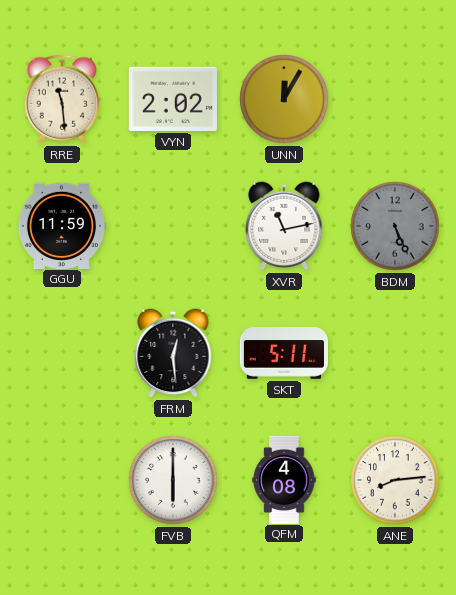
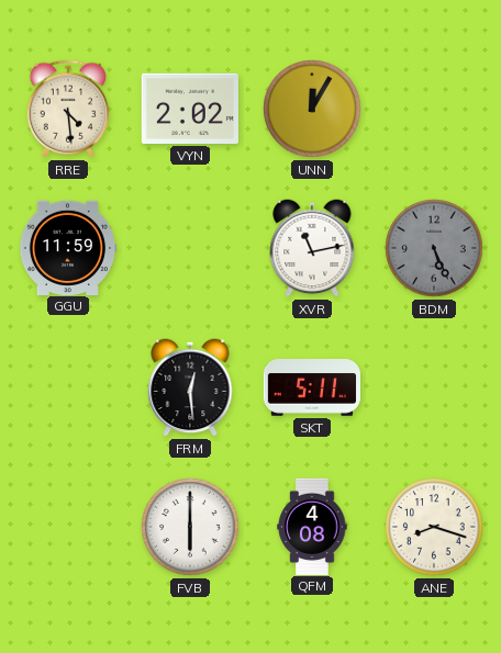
RRE: 11:29 -> 4:29
ANE: 8:14 -> 8:18
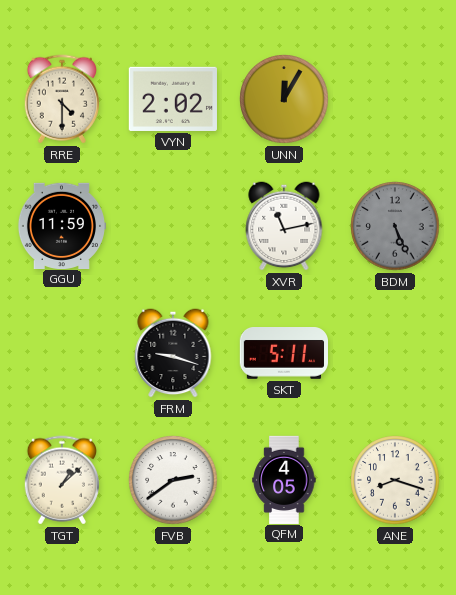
RRE: 4:29 -> 4:30
FRM: 12:29 -> 9:18
TGT: none -> 1:08
FVB: 6:00 -> 2:39
QFM: 4:08 -> 4:05
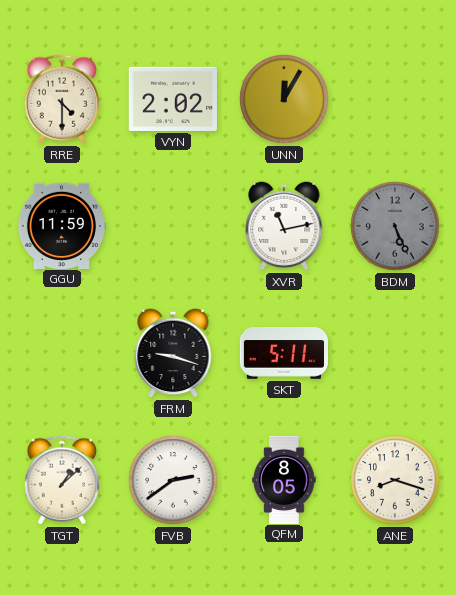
QFM: 4:05 -> 8:05
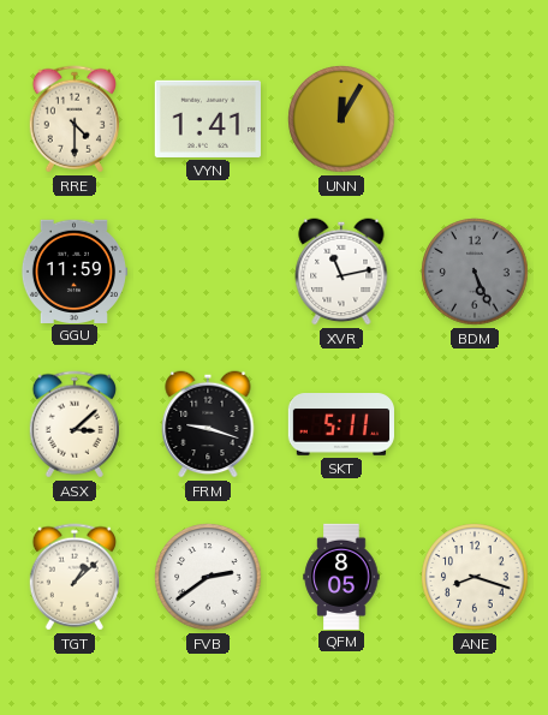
VYN: 2:02 -> 1:41
ASX: none -> 3:08
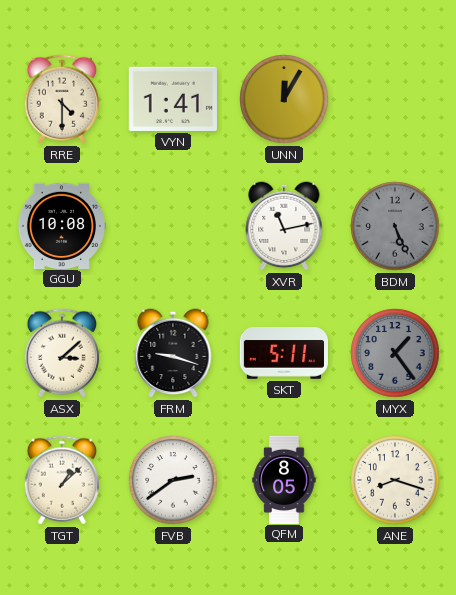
GGU: 11:59 -> 10:08
MYX: none -> 1:24
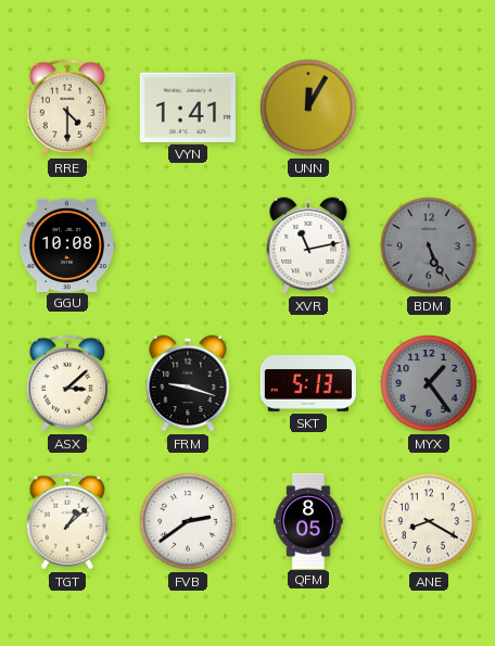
SKT: 5:11 -> 5:13
ANE: 8:18 -> 8:20
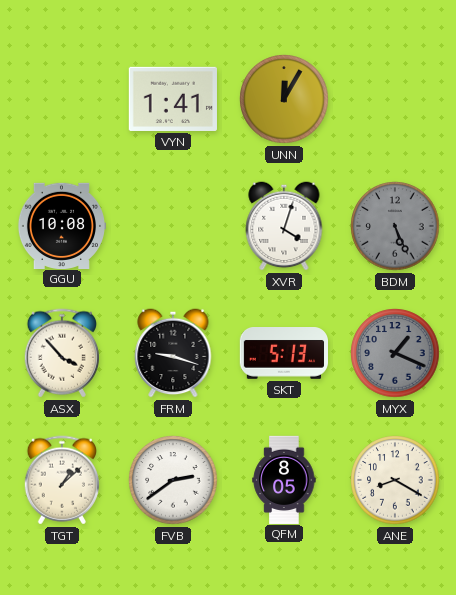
RRE: 4:30 -> none
XVR: 11:13 -> 4:03
ASX: 3:08 -> 3:53
MYX: 1:24 -> 1:19
